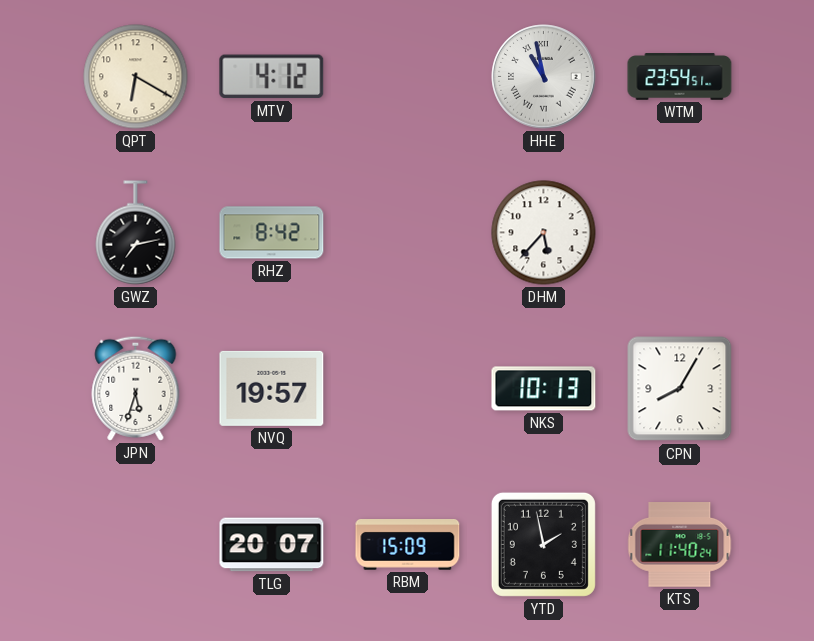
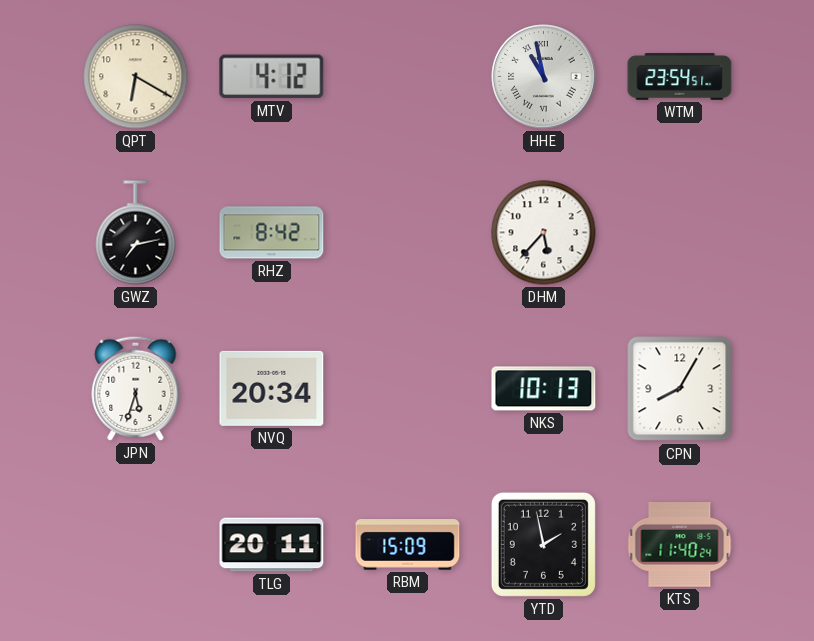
NVQ: 19:57 -> 20:34
TLG: 20:07 -> 20:11
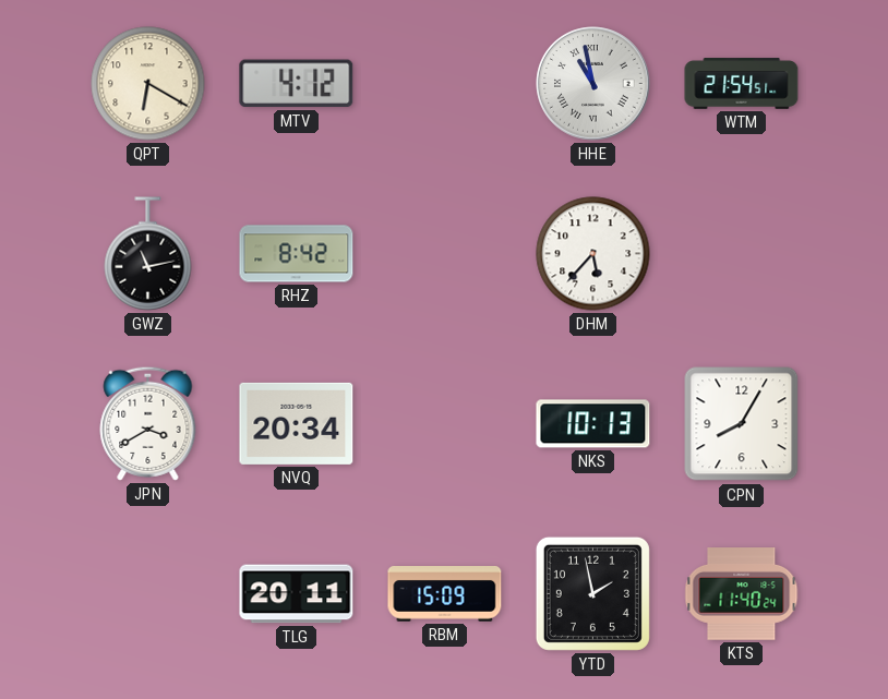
WTM: 23:54 -> 21:54
GWZ: 7:13 -> 11:13
JPN: 5:33 -> 3:40
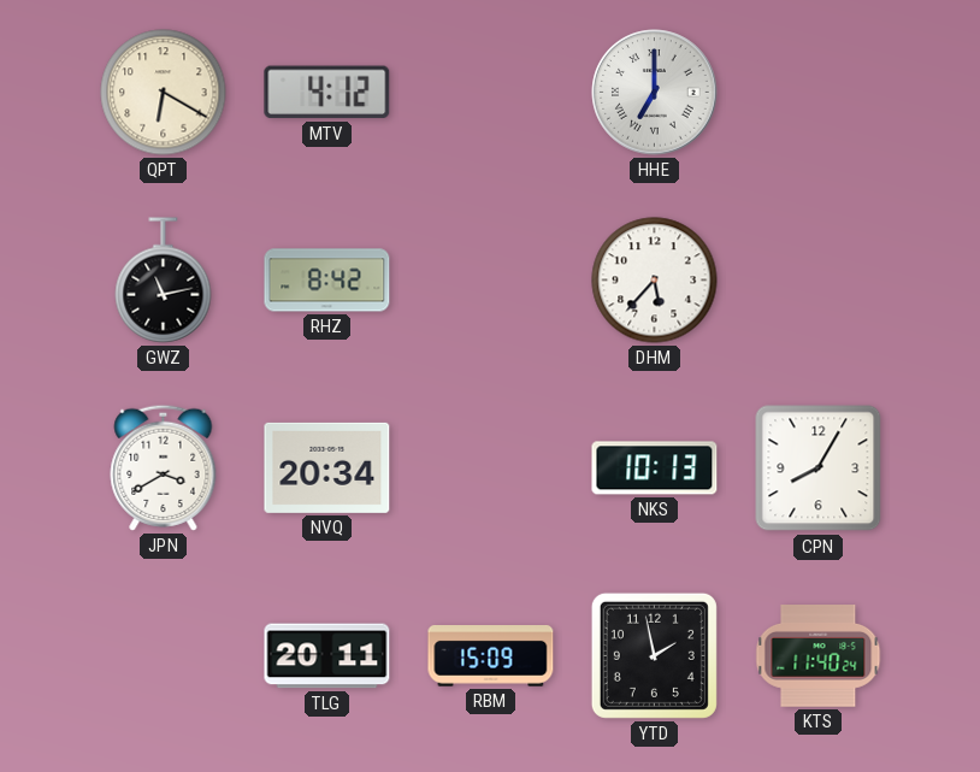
HHE: 10:58 -> 7:00
WTM: 21:54 -> none
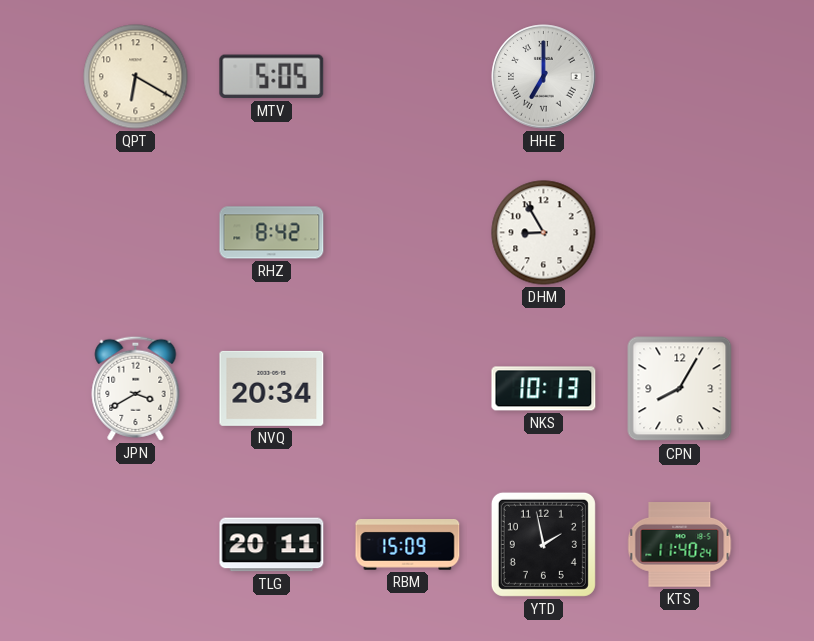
MTV: 4:12 -> 5:05
GWZ: 11:13 -> none
DHM: 5:37 -> 8:55
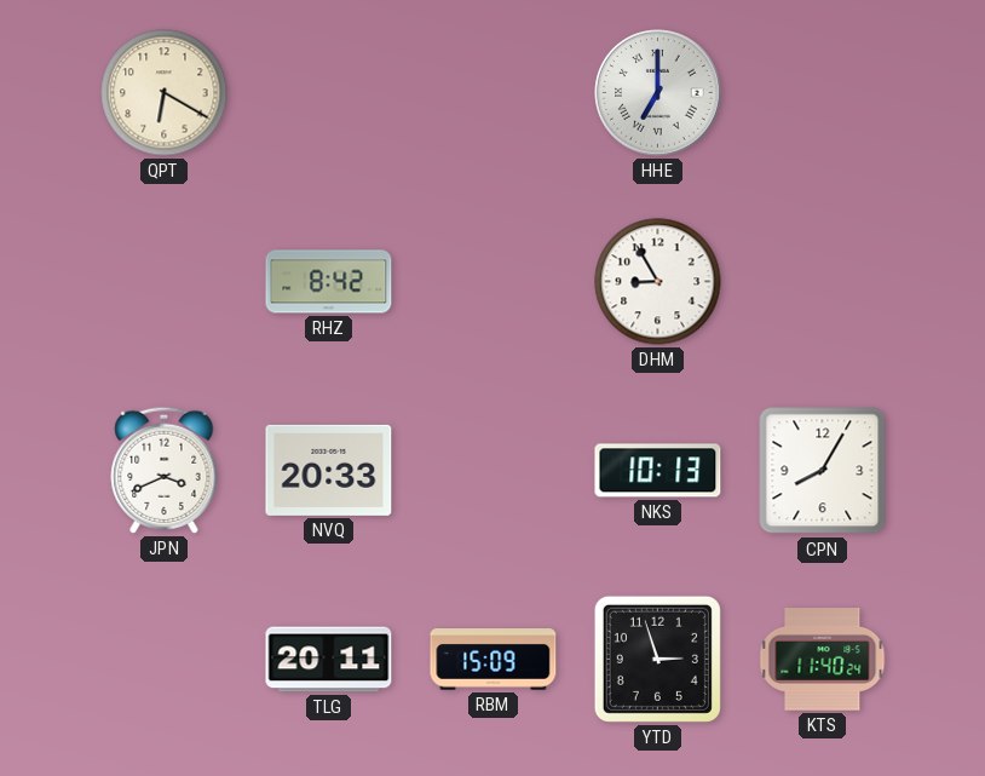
MTV: 5:05 -> none
JPN: 3:40 -> 3:41
NVQ: 20:34 -> 20:33
YTD: 1:58 -> 2:57
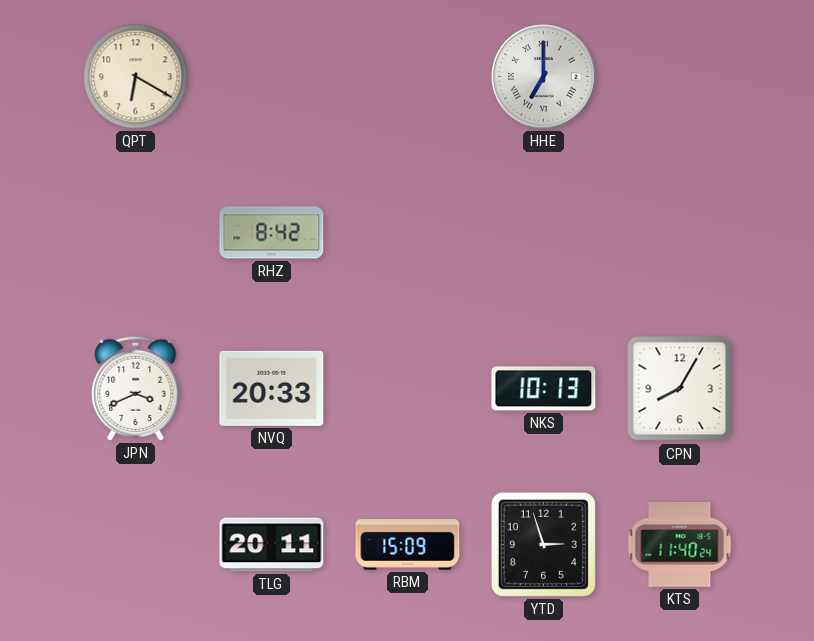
DHM: 8:55 -> none
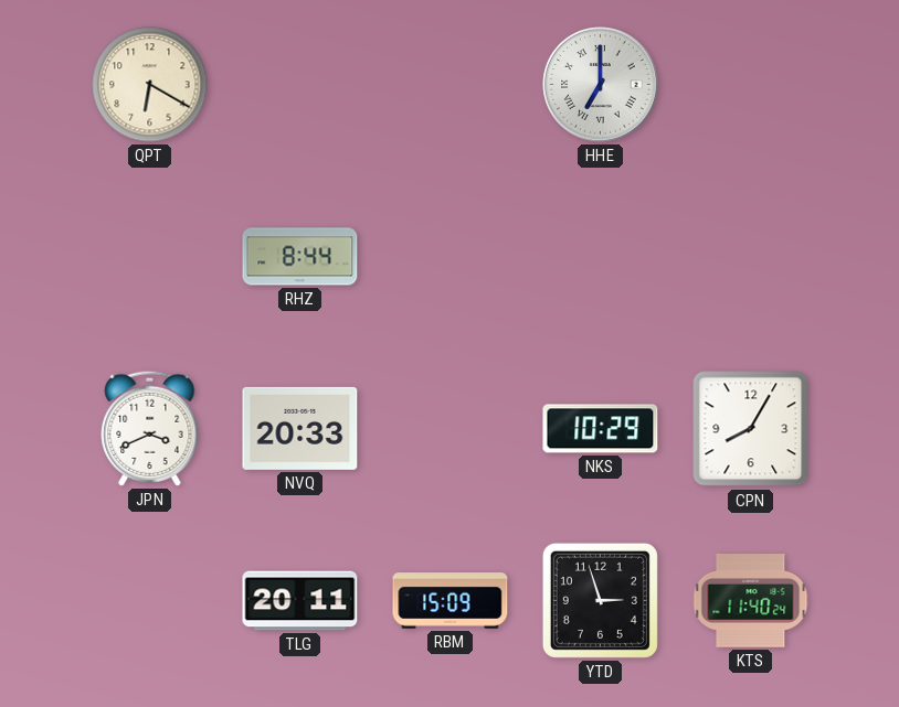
RHZ: 8:42 -> 8:44
NKS: 10:13 -> 10:29
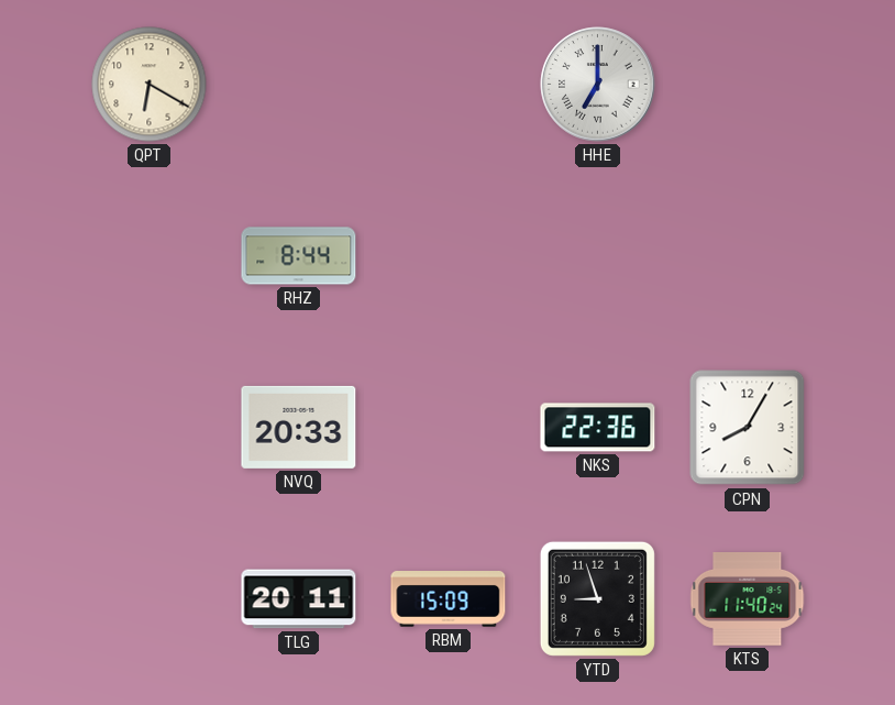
JPN: 3:41 -> none
NKS: 10:29 -> 22:36
YTD: 2:57 -> 8:57
